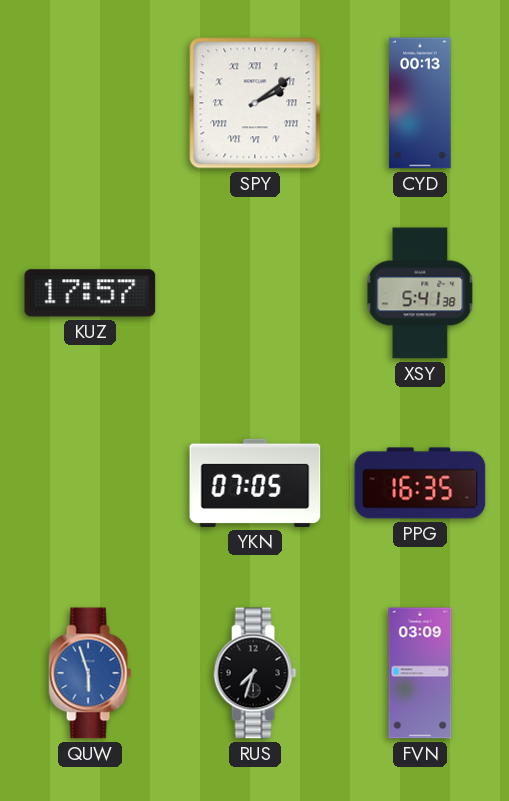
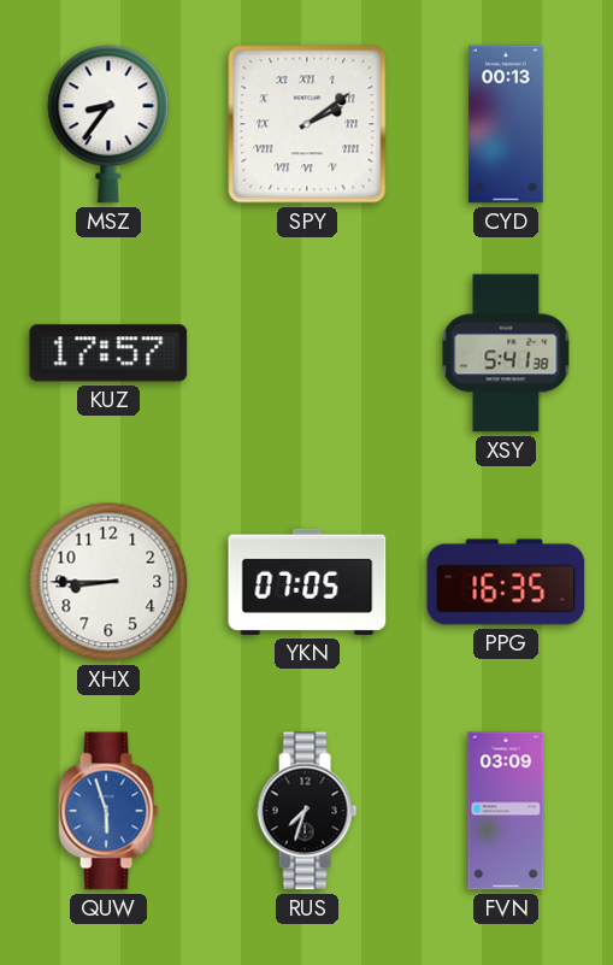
MSZ: none -> 8:36
XHX: none -> 8:45
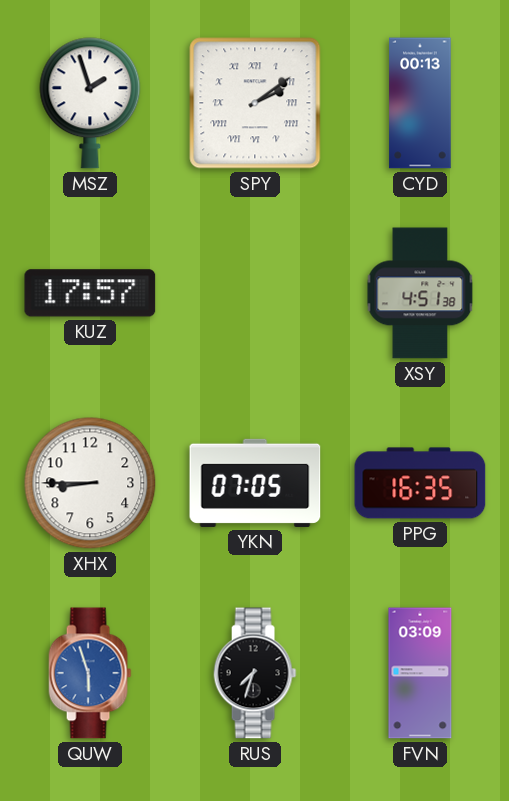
MSZ: 8:36 -> 1:57
XSY: 5:41 -> 4:51
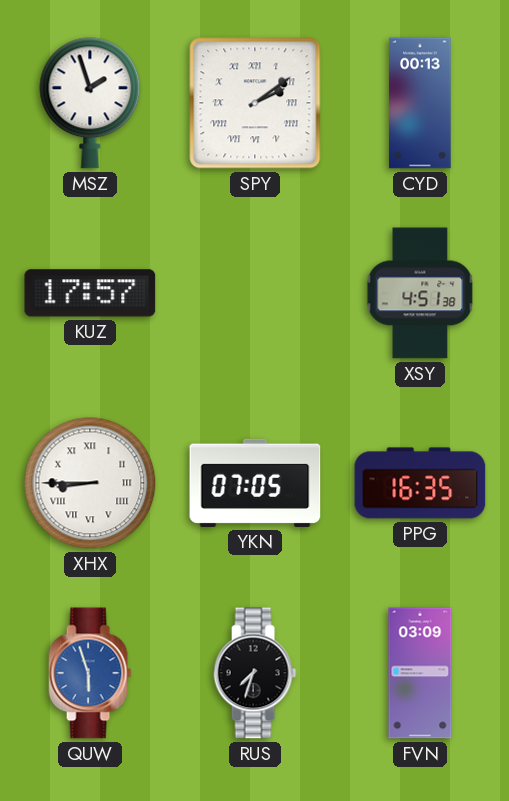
XHX numerals: Arabic -> Roman
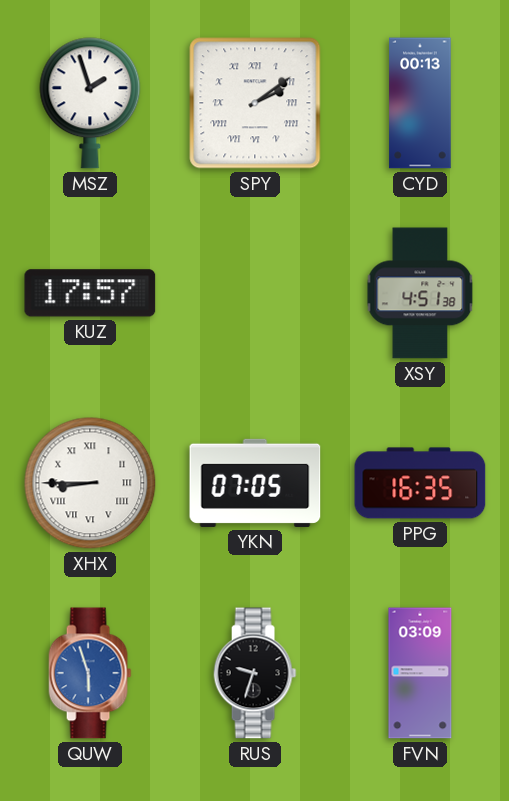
RUS: 7:33 -> 9:33
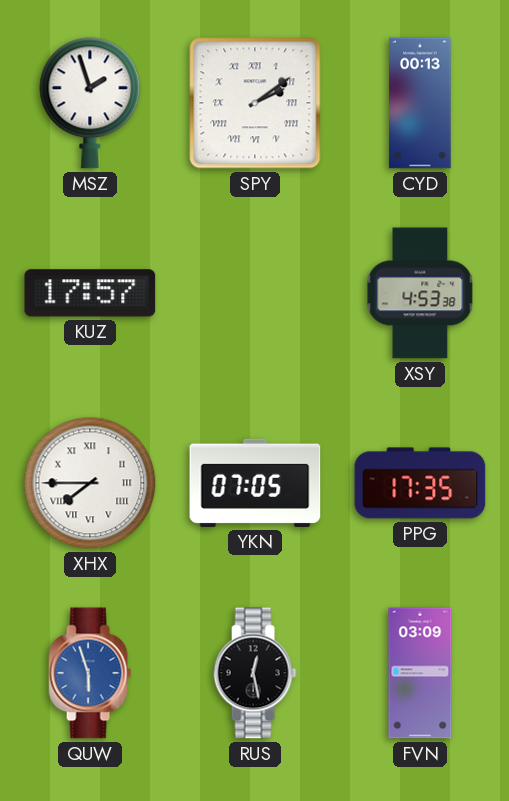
XSY: 4:51 -> 4:53
XHX: 8:45 -> 7:45
PPG: 16:35 -> 17:35
RUS: 9:33 -> 12:28
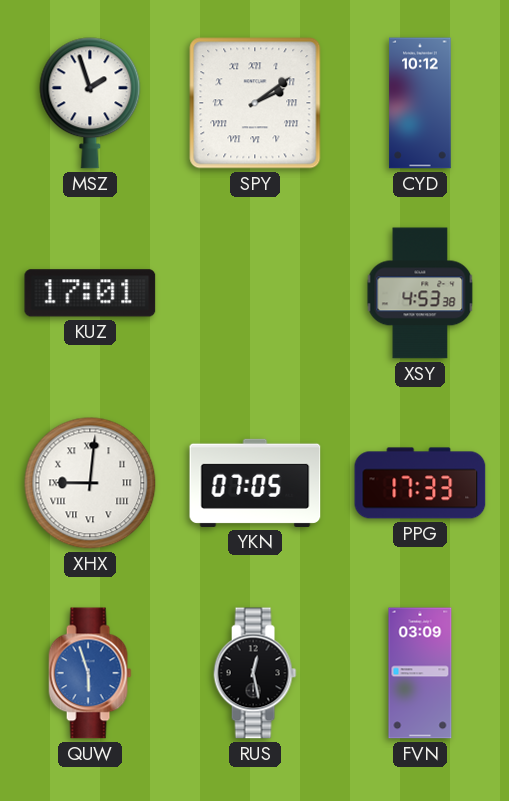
CYD: 00:13 -> 10:12
KUZ: 17:57 -> 17:01
XHX: 7:45 -> 9:01
PPG: 17:35 -> 17:33
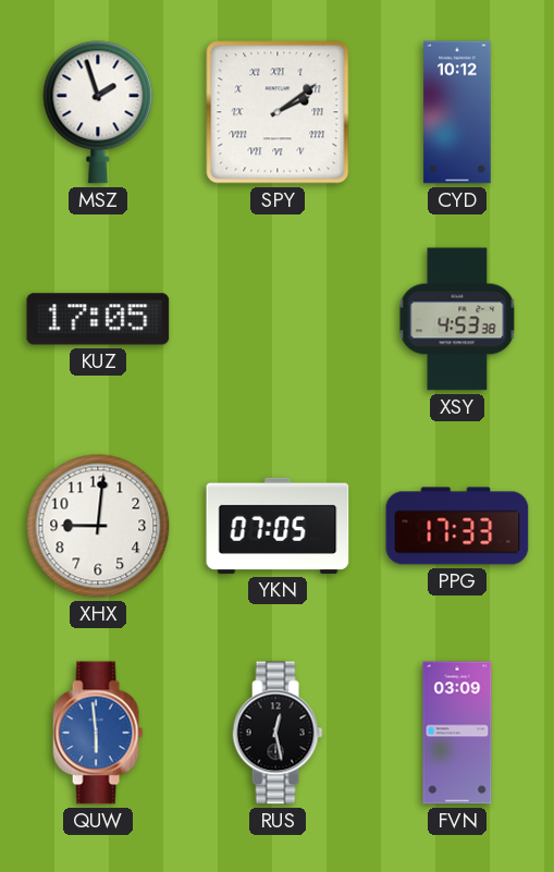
KUZ: 17:01 -> 17:05
XHX numerals: Roman -> Arabic
QUW: 5:57 -> 5:59
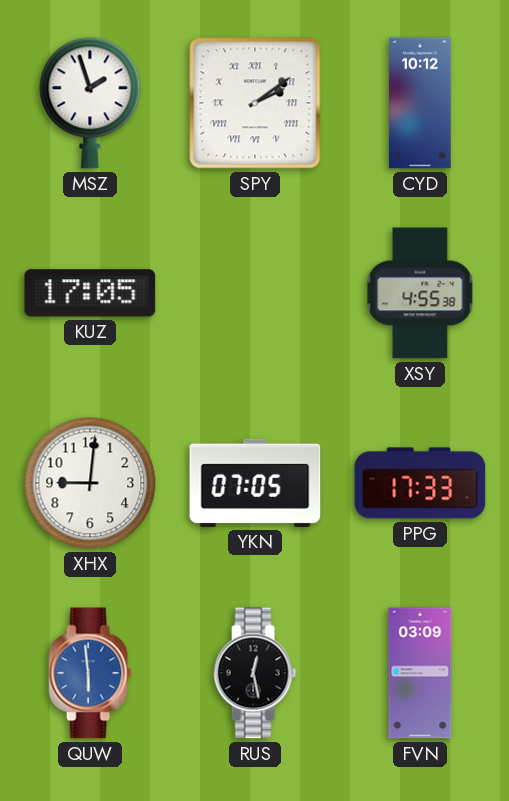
XSY: 4:53 -> 4:55
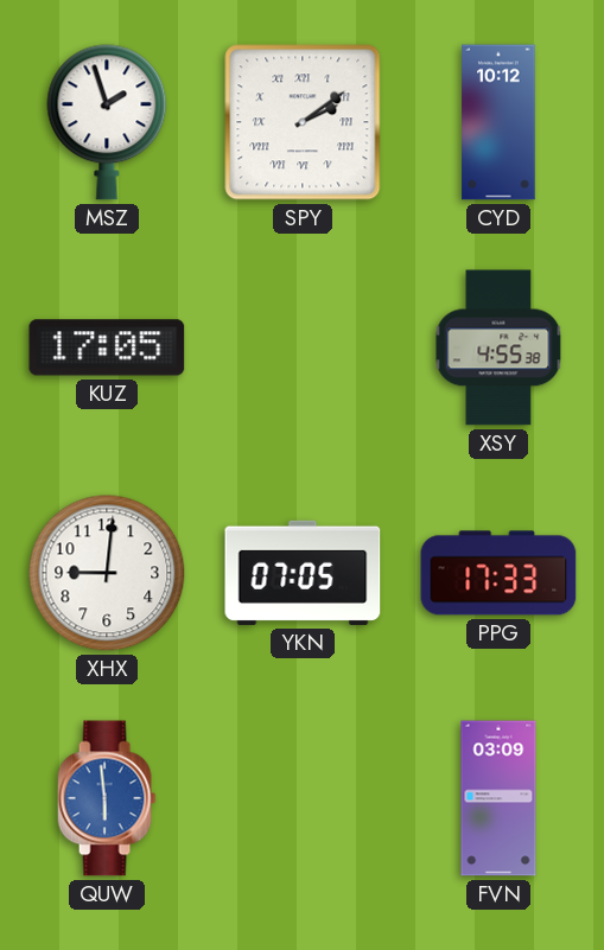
RUS: 12:28 -> none
